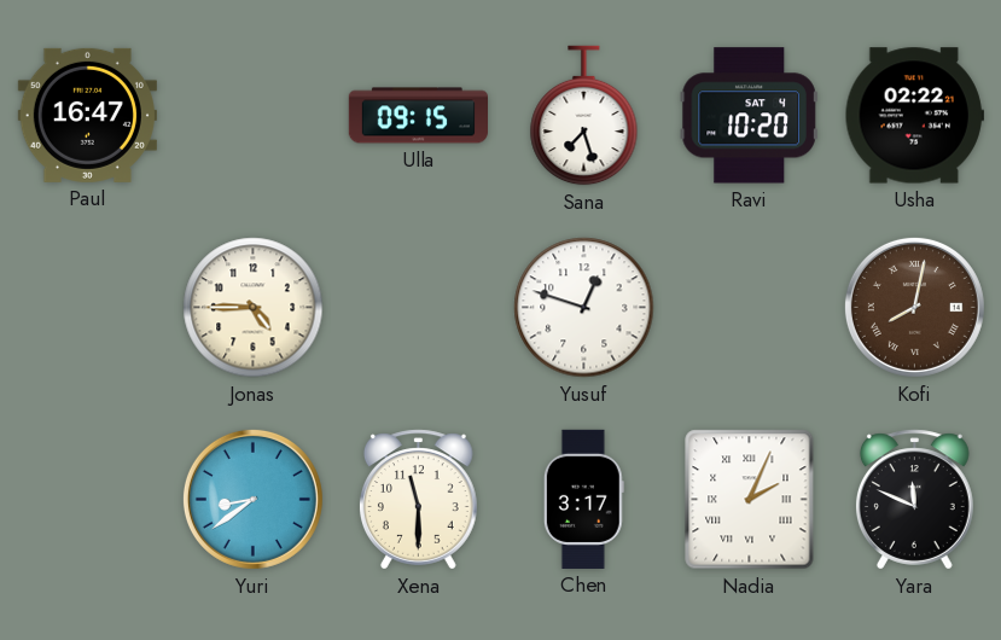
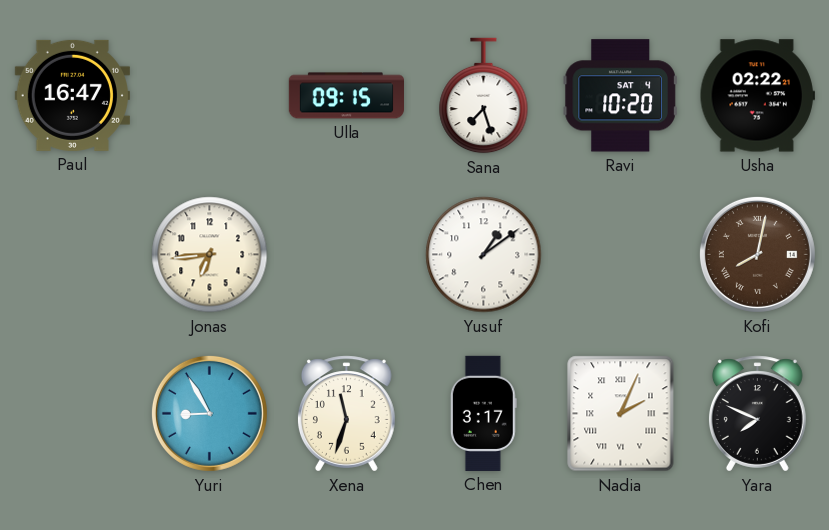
Jonas: 4:45 -> 6:44
Yusuf: 12:48 -> 1:09
Yuri: 8:39 -> 8:55
Xena: 11:30 -> 11:33
Yara: 11:49 -> 7:49
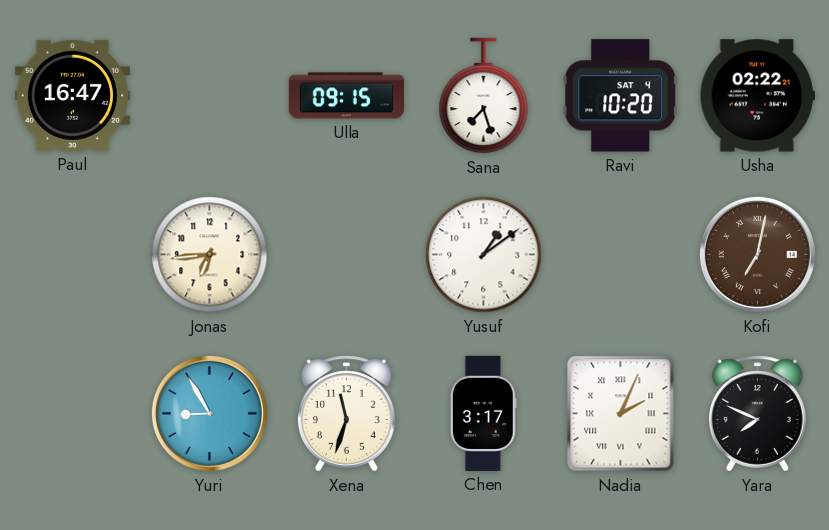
Kofi: 8:02 -> 7:02
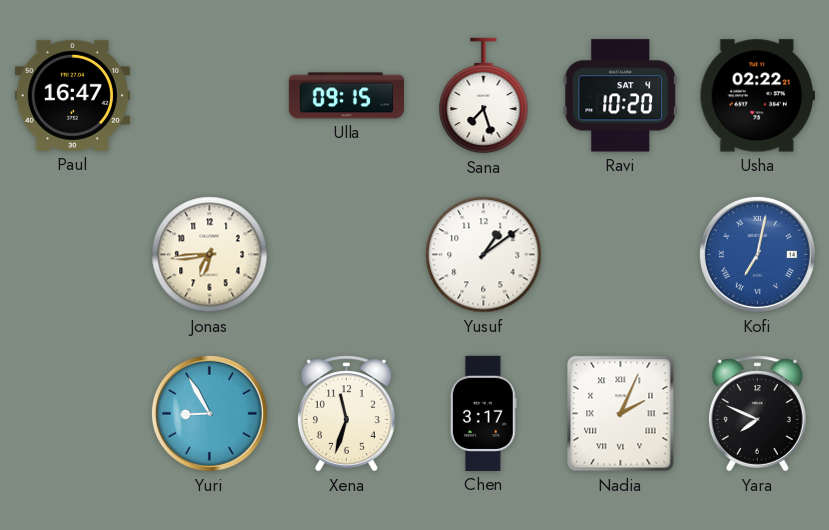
Kofi dial: brown -> blue
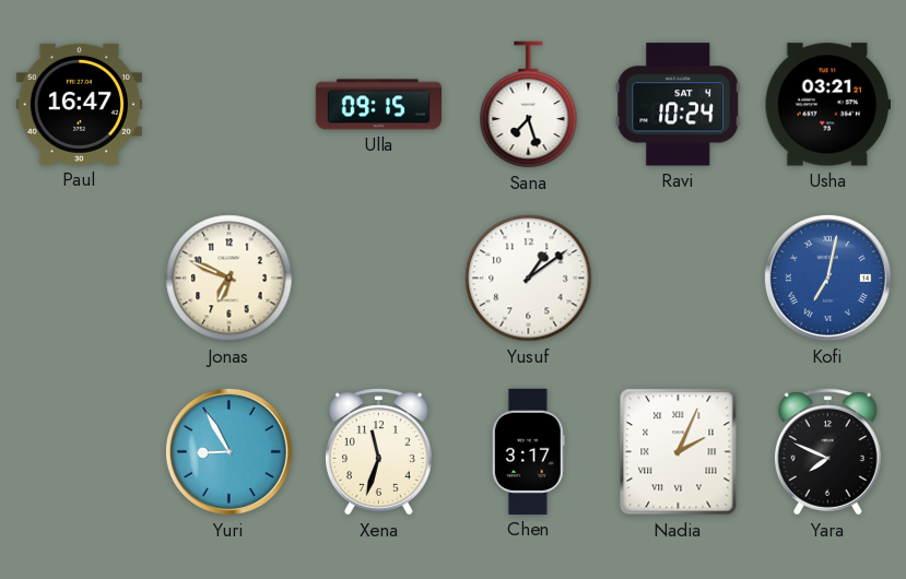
Ravi: 10:20 -> 10:24
Usha: 02:22 -> 03:21
Jonas: 6:44 -> 6:49
